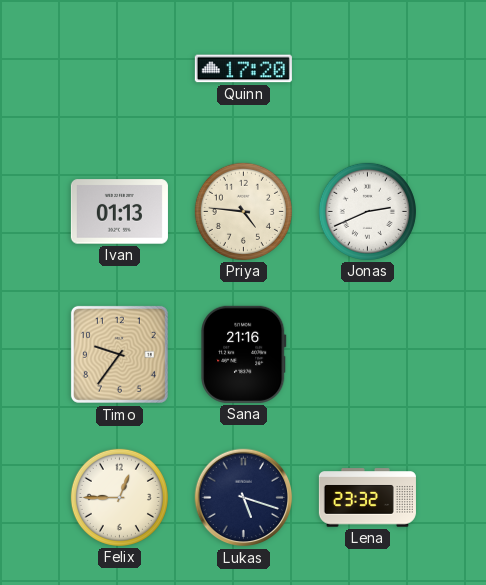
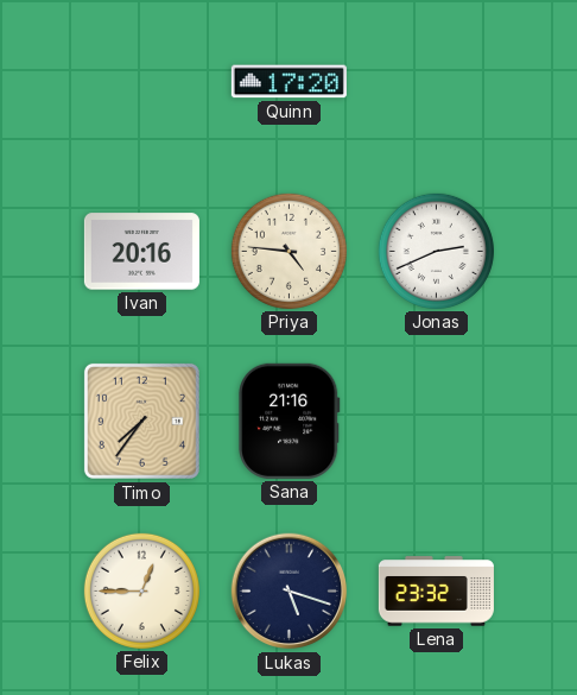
Ivan: 01:13 -> 20:16
Timo: 9:36 -> 7:36
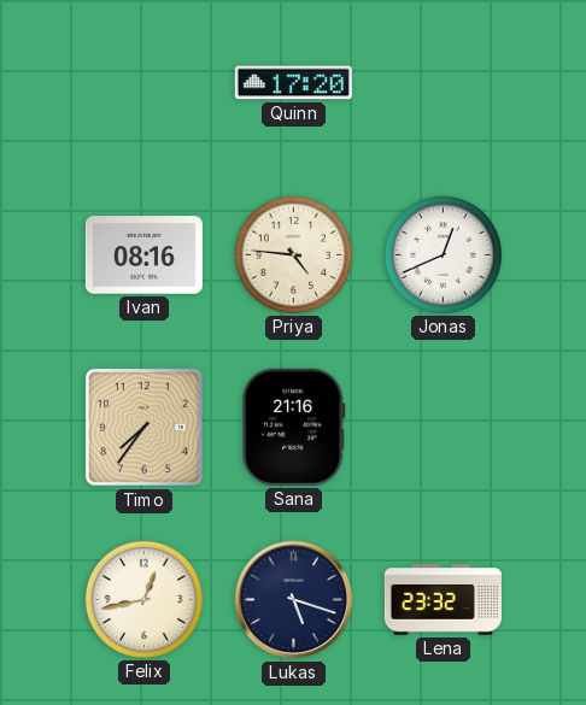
Ivan: 20:16 -> 08:16
Jonas: 2:41 -> 12:41
Felix: 12:45 -> 12:43
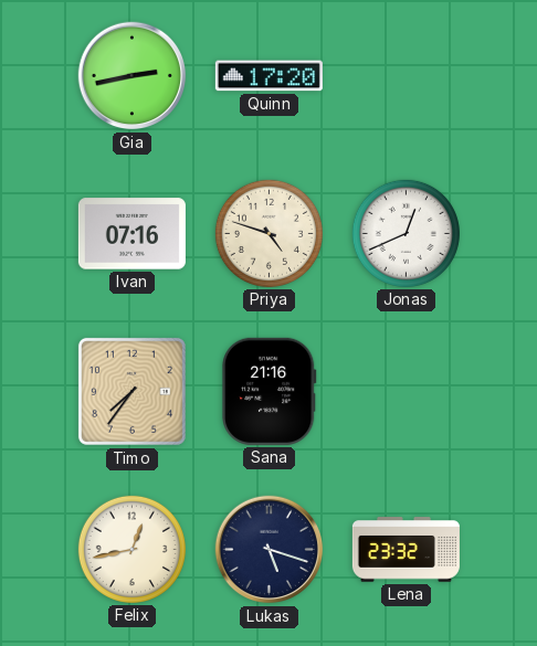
Gia: none -> 2:43
Ivan: 08:16 -> 07:16
Priya: 4:46 -> 4:48
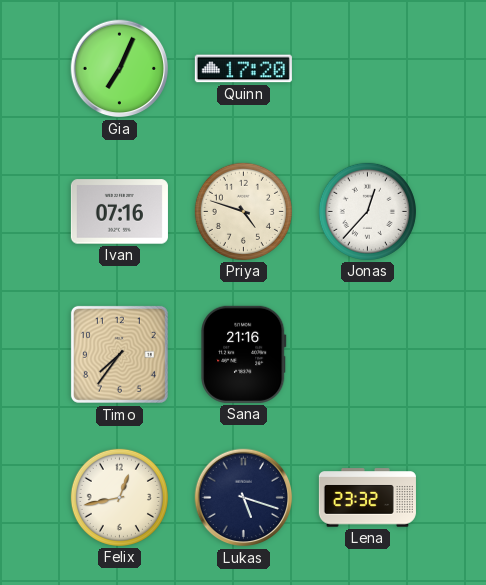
Gia: 2:43 -> 7:04
Jonas: 12:41 -> 12:37
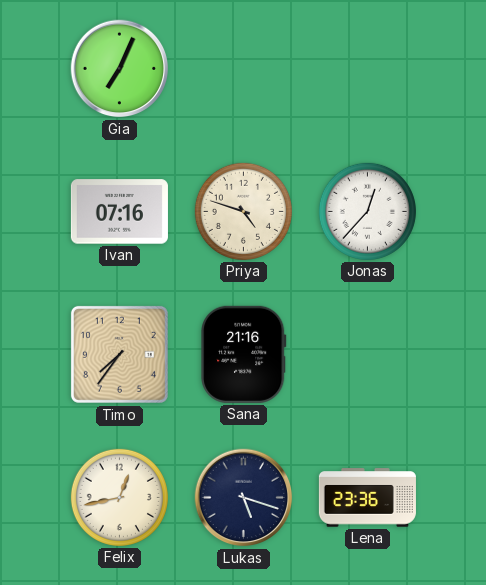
Quinn: 17:20 -> none
Lena: 23:32 -> 23:36
